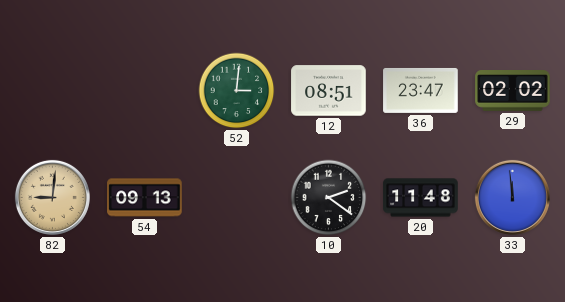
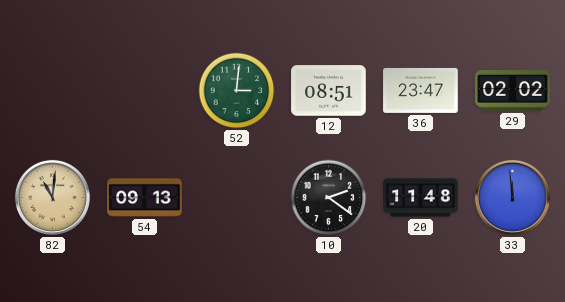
82: 9:01 -> 11:01
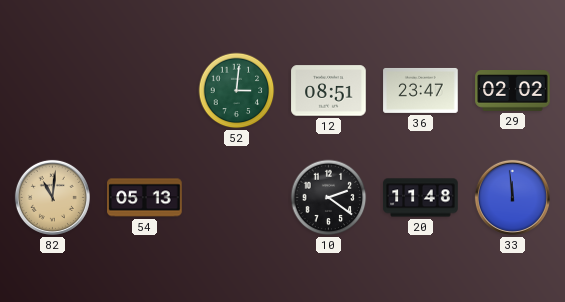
54: 09:13 -> 05:13
